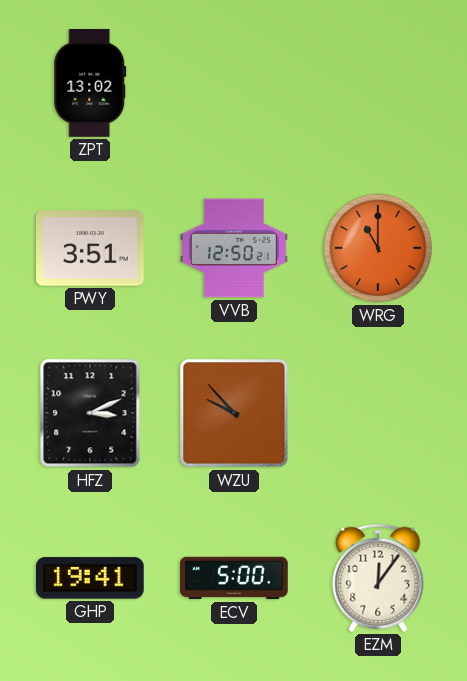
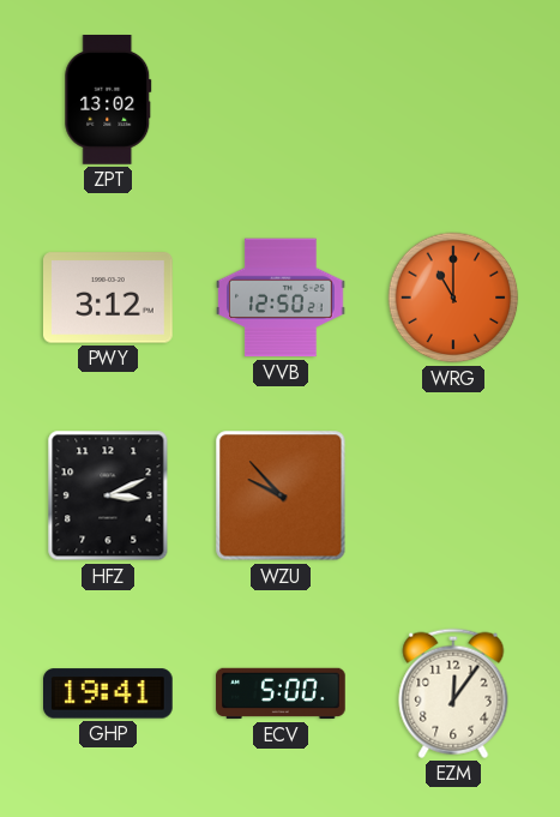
PWY: 3:51 -> 3:12
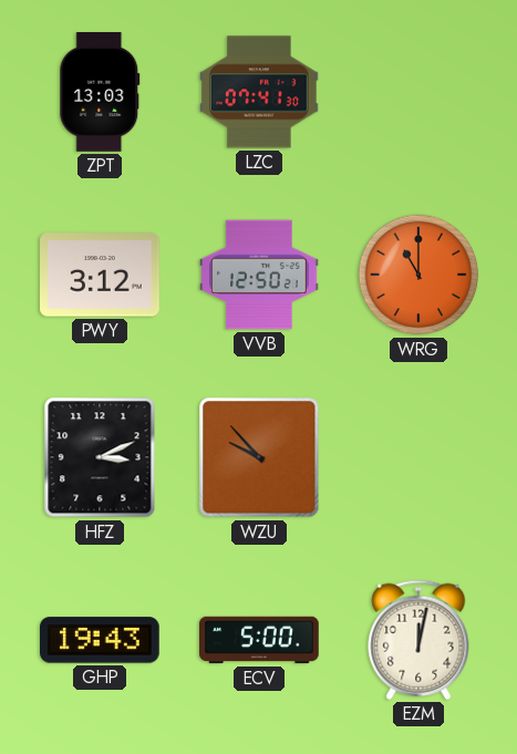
ZPT: 13:02 -> 13:03
LZC: none -> 07:41
GHP: 19:41 -> 19:43
EZM: 12:06 -> 12:02
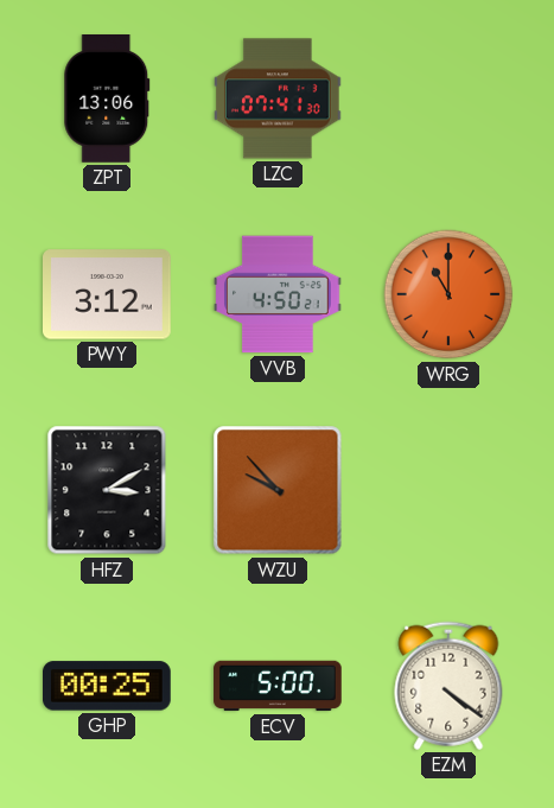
ZPT: 13:03 -> 13:06
VVB: 12:50 -> 4:50
HFZ: 3:11 -> 3:10
GHP: 19:43 -> 00:25
EZM: 12:02 -> 4:21
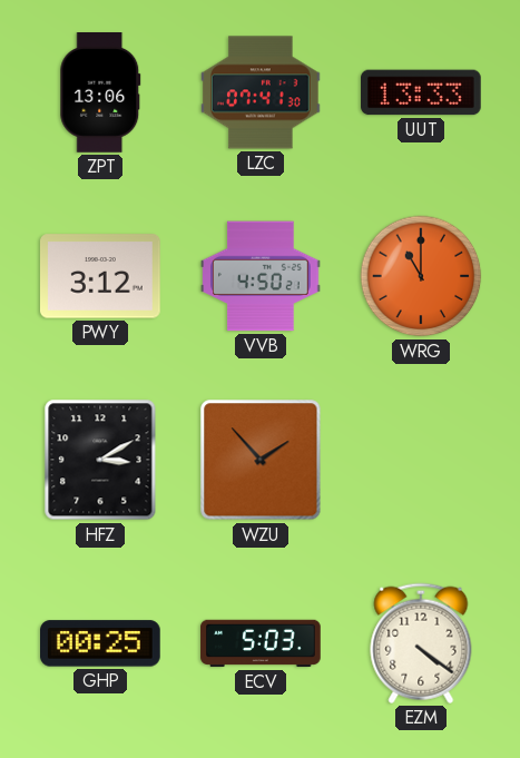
UUT: none -> 13:33
WZU: 9:53 -> 1:53
ECV: 5:00 -> 5:03
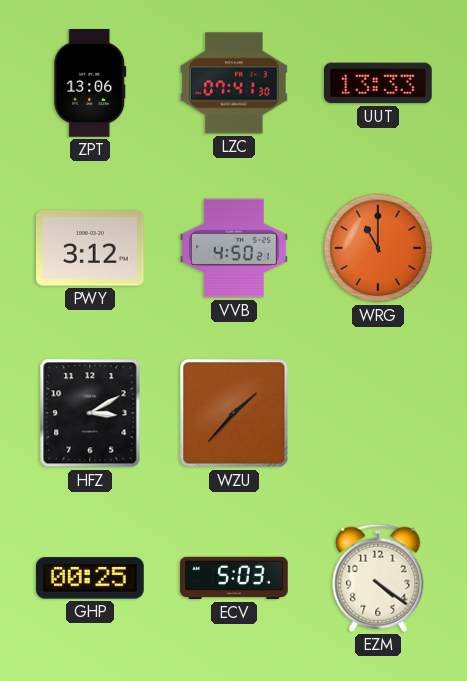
WZU: 1:53 -> 1:37
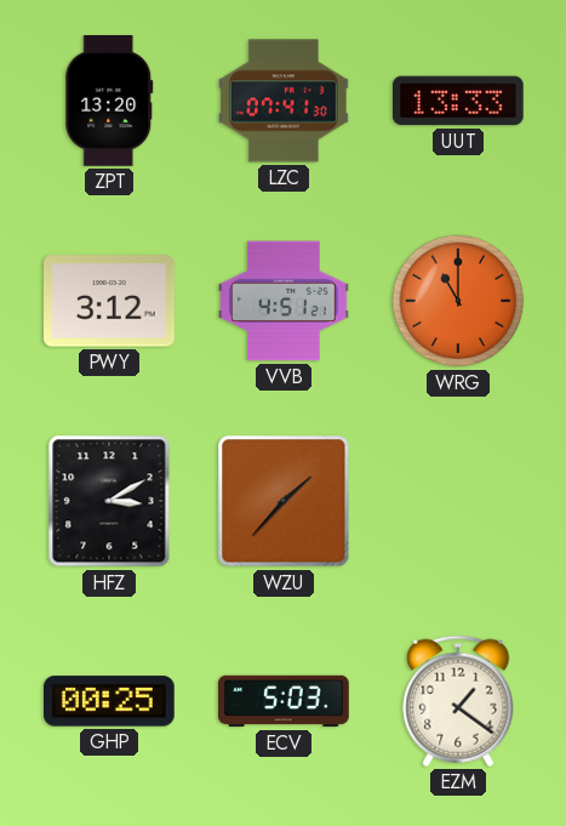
ZPT: 13:06 -> 13:20
VVB: 4:50 -> 4:51
EZM: 4:21 -> 1:21
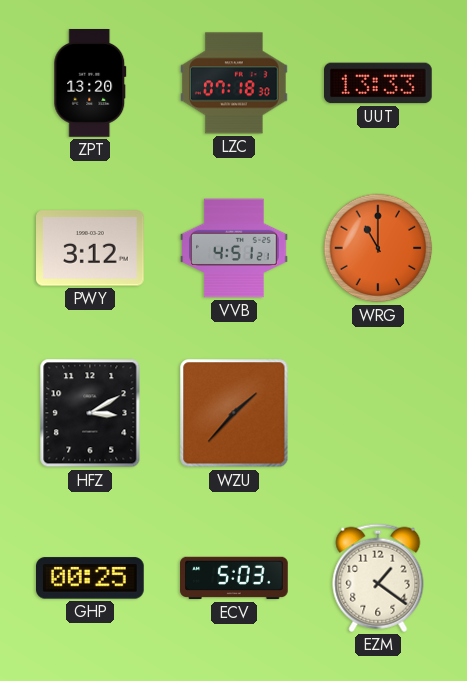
LZC: 07:41 -> 07:18
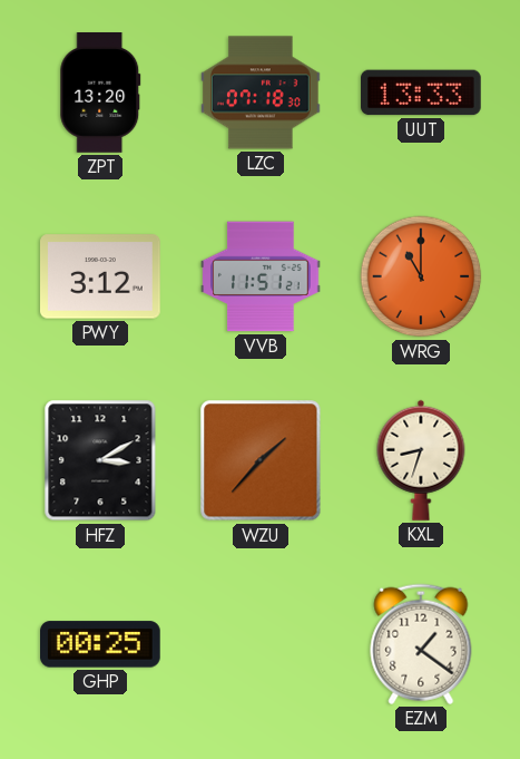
VVB: 4:51 -> 11:51
KXL: none -> 8:33
ECV: 5:03 -> none
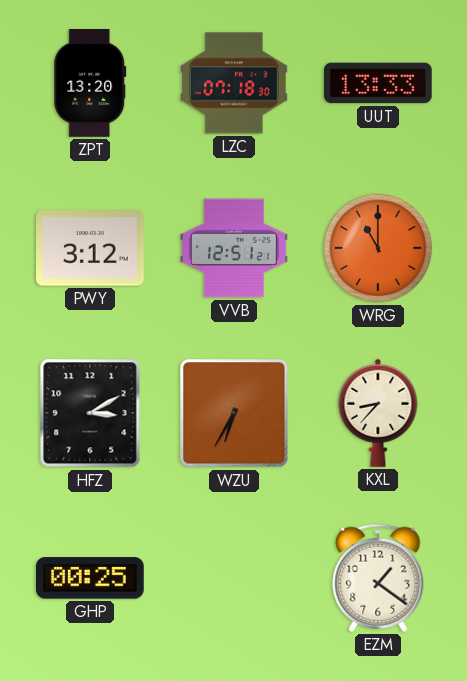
VVB: 11:51 -> 12:51
WZU: 1:37 -> 6:35
KXL: 8:33 -> 8:37
